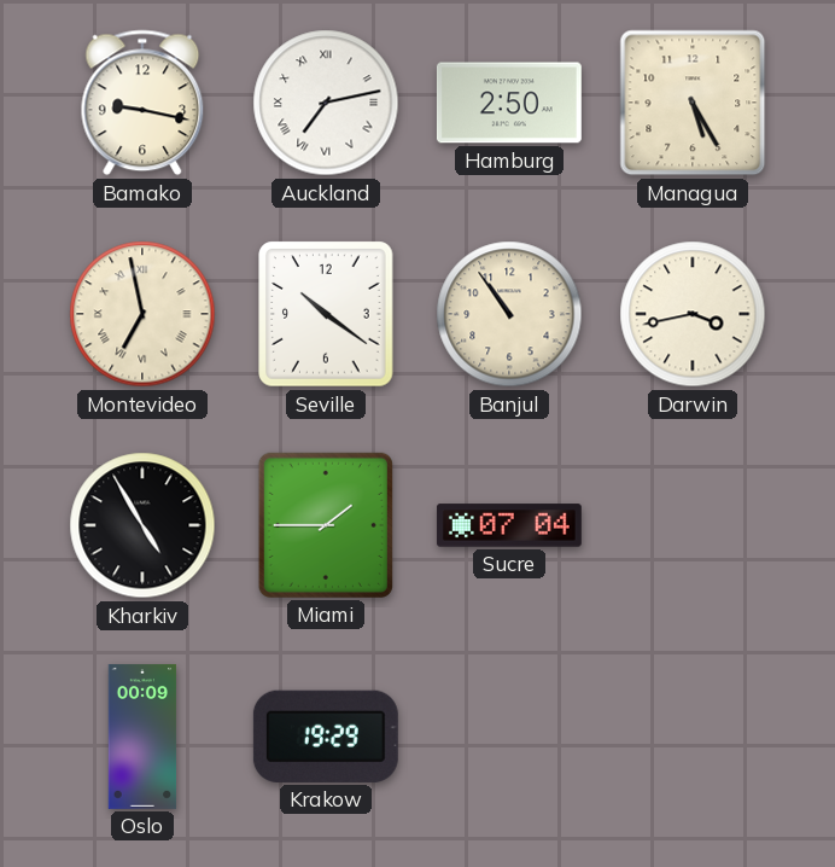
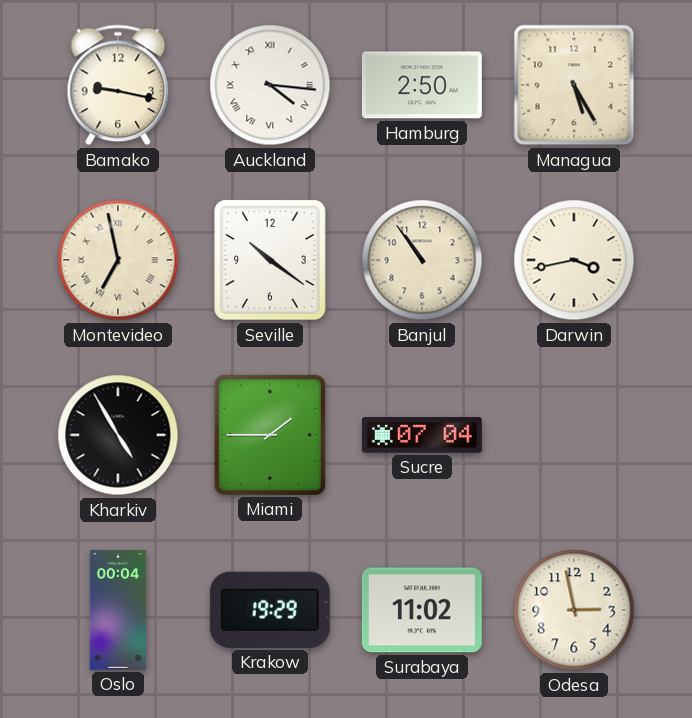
Auckland: 7:13 -> 4:16
Oslo: 00:09 -> 00:04
Surabaya: none -> 11:02
Odesa: none -> 2:58
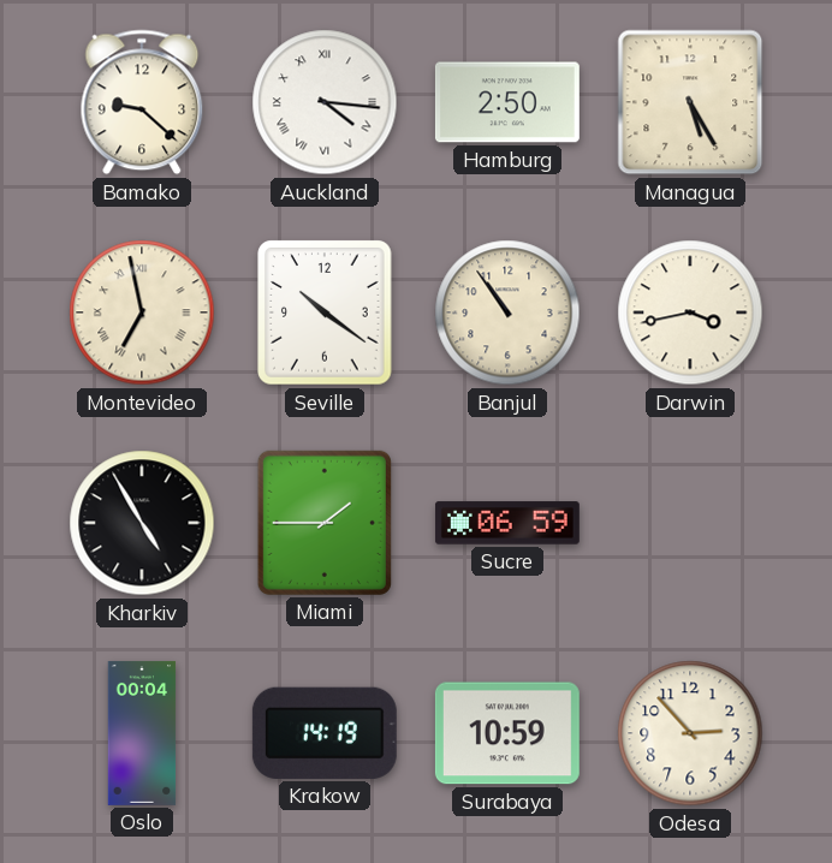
Bamako: 9:17 -> 9:22
Sucre: 07:04 -> 06:59
Krakow: 19:29 -> 14:19
Surabaya: 11:02 -> 10:59
Odesa: 2:58 -> 2:53
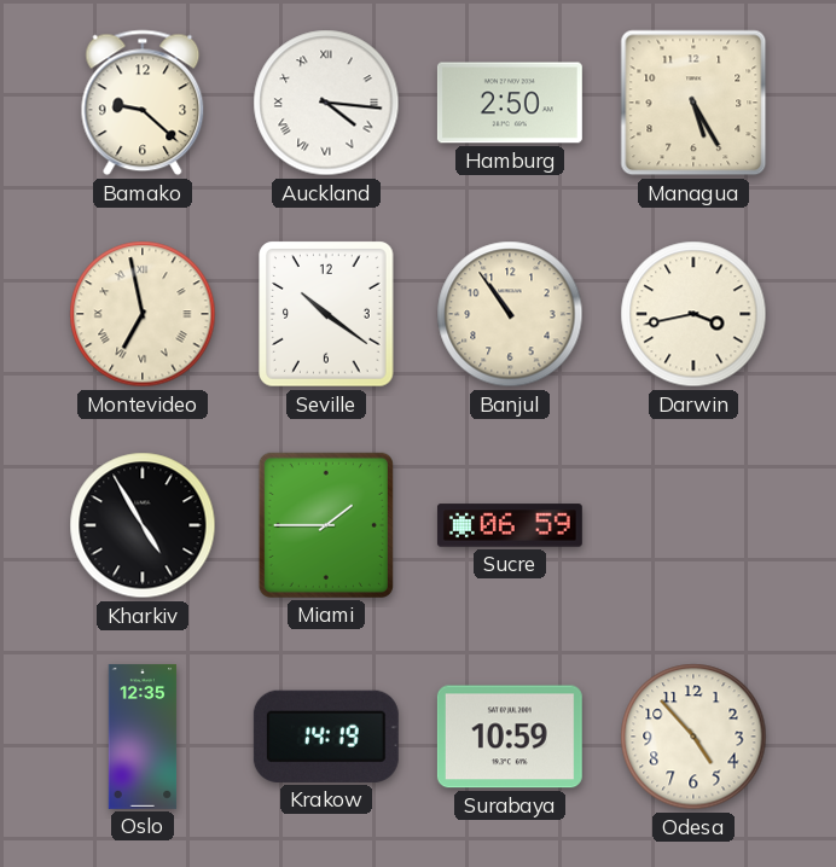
Oslo: 00:04 -> 12:35
Odesa: 2:53 -> 4:53
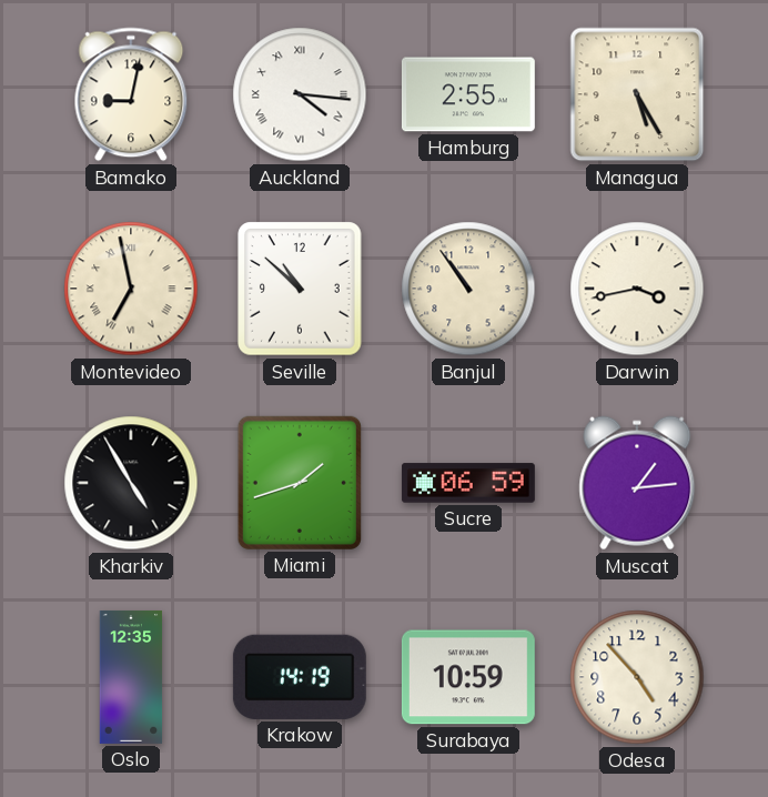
Bamako: 9:22 -> 9:02
Hamburg: 2:50 -> 2:55
Seville: 10:21 -> 10:52
Miami: 1:45 -> 1:42
Muscat: none -> 1:14
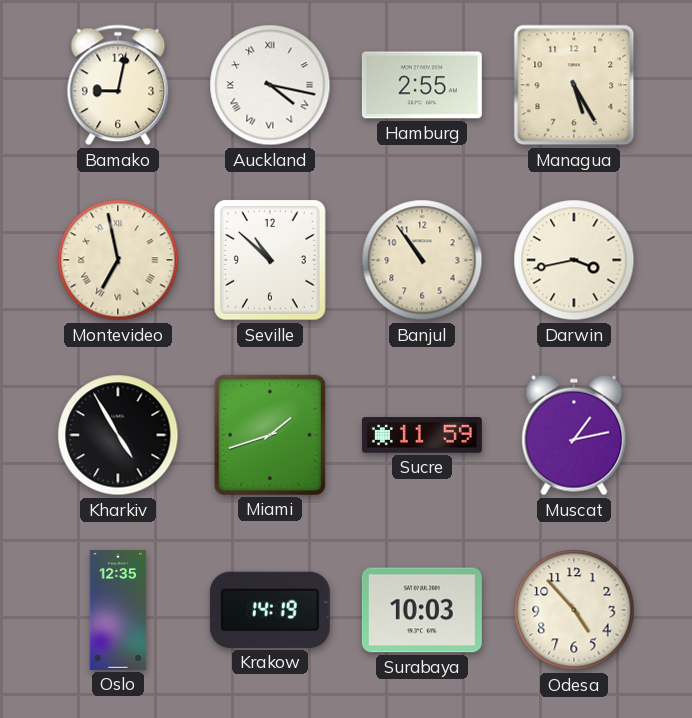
Auckland: 4:16 -> 4:17
Sucre: 06:59 -> 11:59
Muscat: 1:14 -> 1:13
Surabaya: 10:59 -> 10:03
